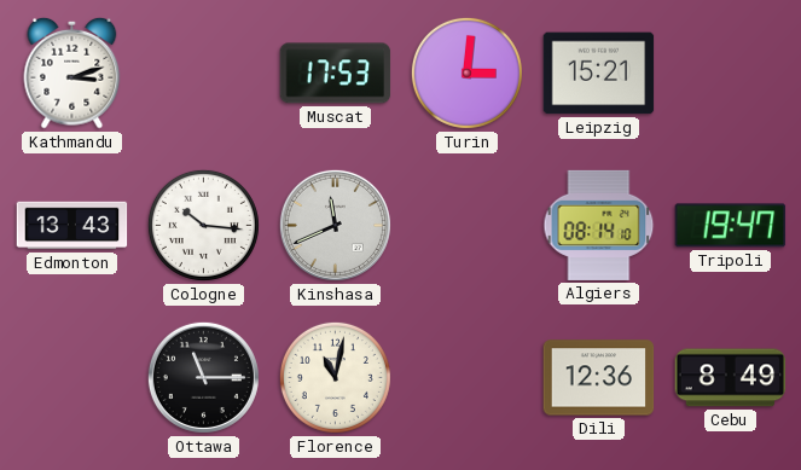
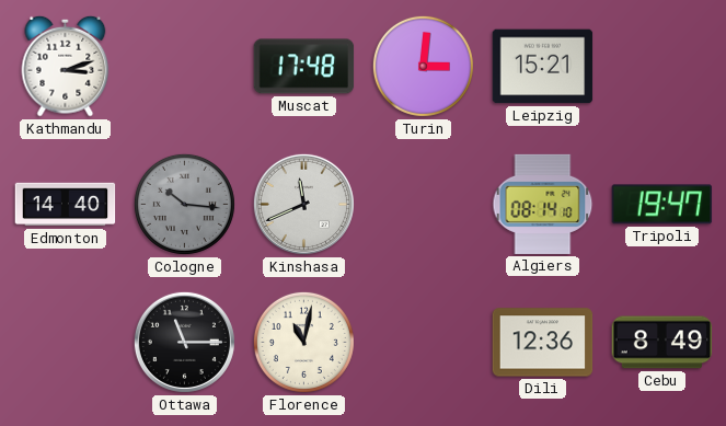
Muscat: 17:53 -> 17:48
Edmonton: 13:43 -> 14:40
Cologne dial: white -> grey
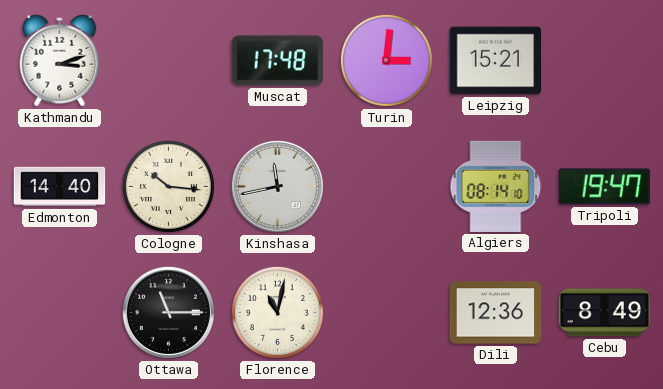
Cologne dial: grey -> cream
Kinshasa: 11:41 -> 11:43
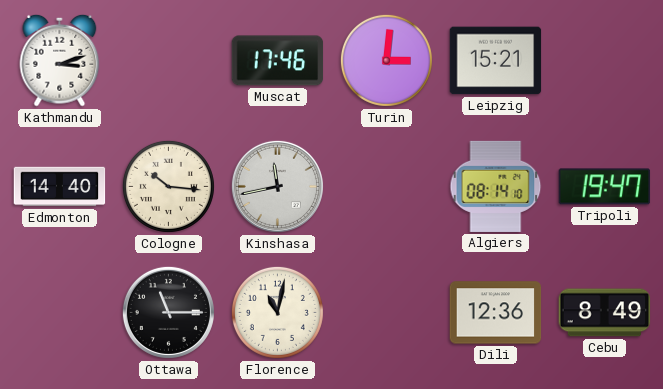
Muscat: 17:48 -> 17:46
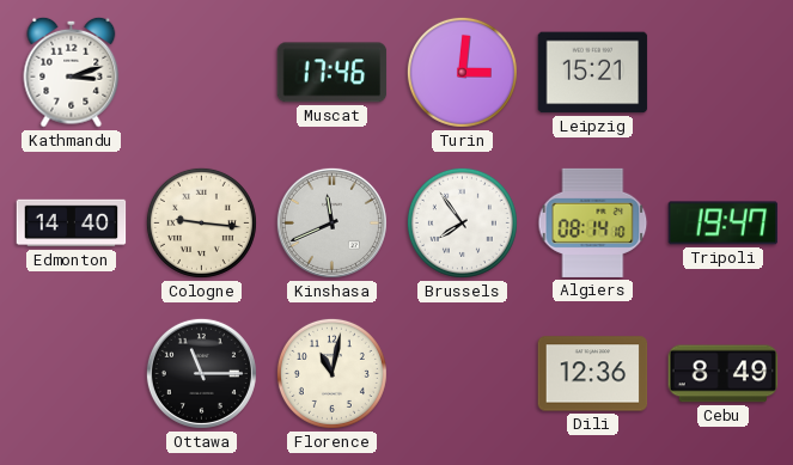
Cologne: 10:16 -> 9:16
Kinshasa: 11:43 -> 11:41
Brussels: none -> 7:54
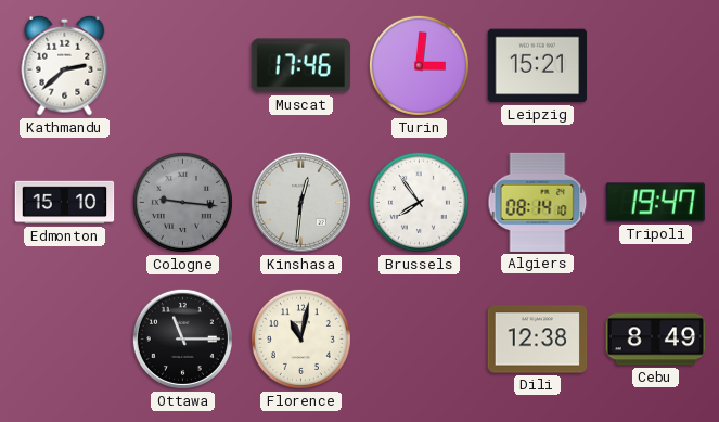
Kathmandu: 3:12 -> 2:38
Edmonton: 14:40 -> 15:10
Cologne dial: cream -> grey
Kinshasa: 11:41 -> 12:31
Dili: 12:36 -> 12:38
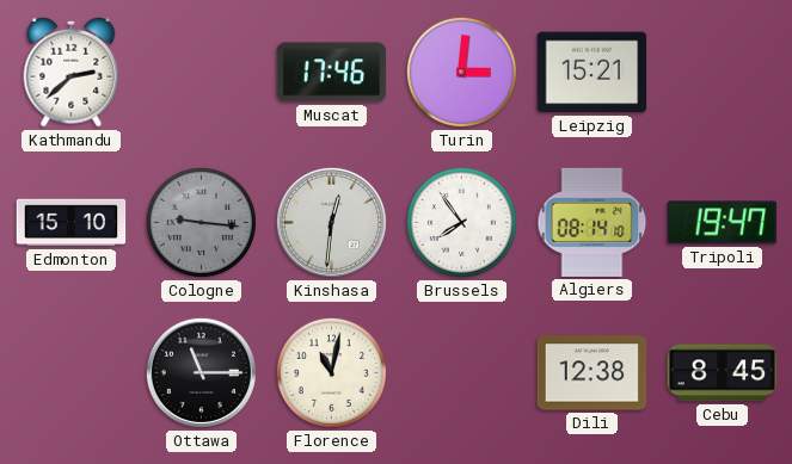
Cebu: 8:49 -> 8:45
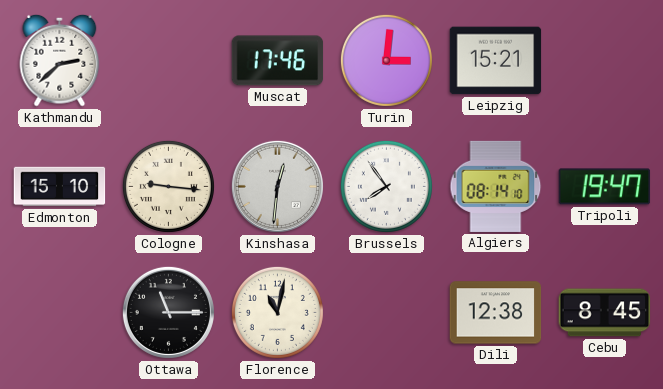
Cologne dial: grey -> cream
